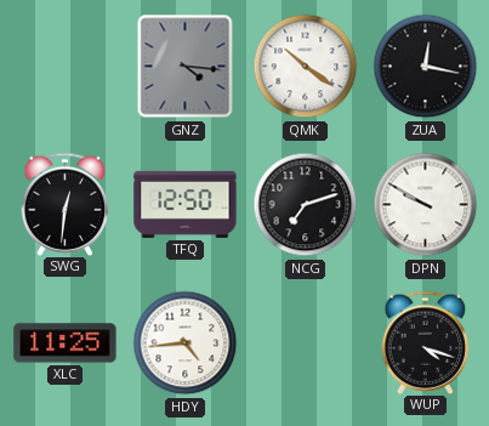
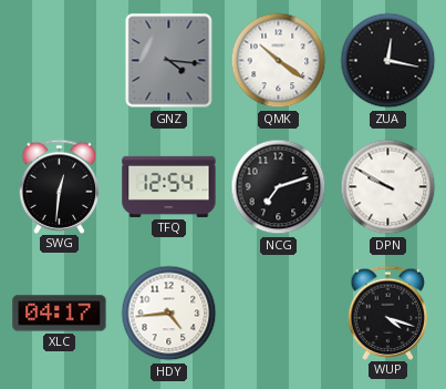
TFQ: 12:50 -> 12:54
XLC: 11:25 -> 04:17
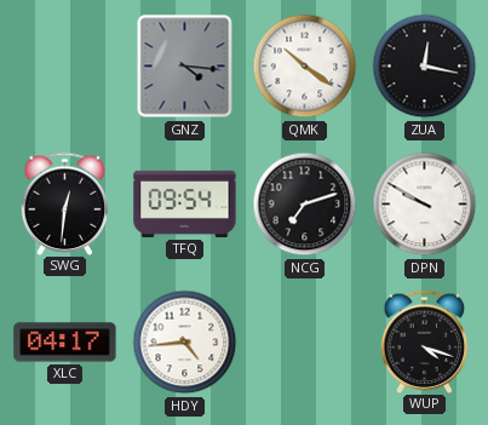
TFQ: 12:54 -> 09:54
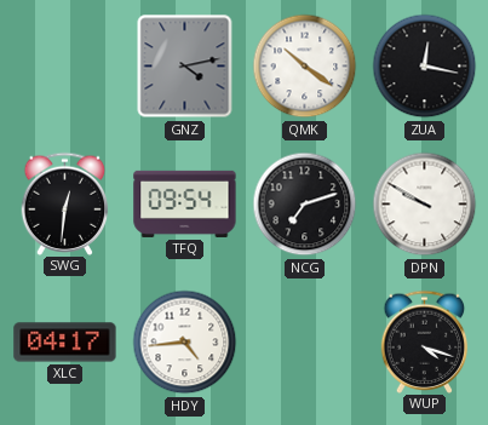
GNZ: 4:16 -> 4:13
